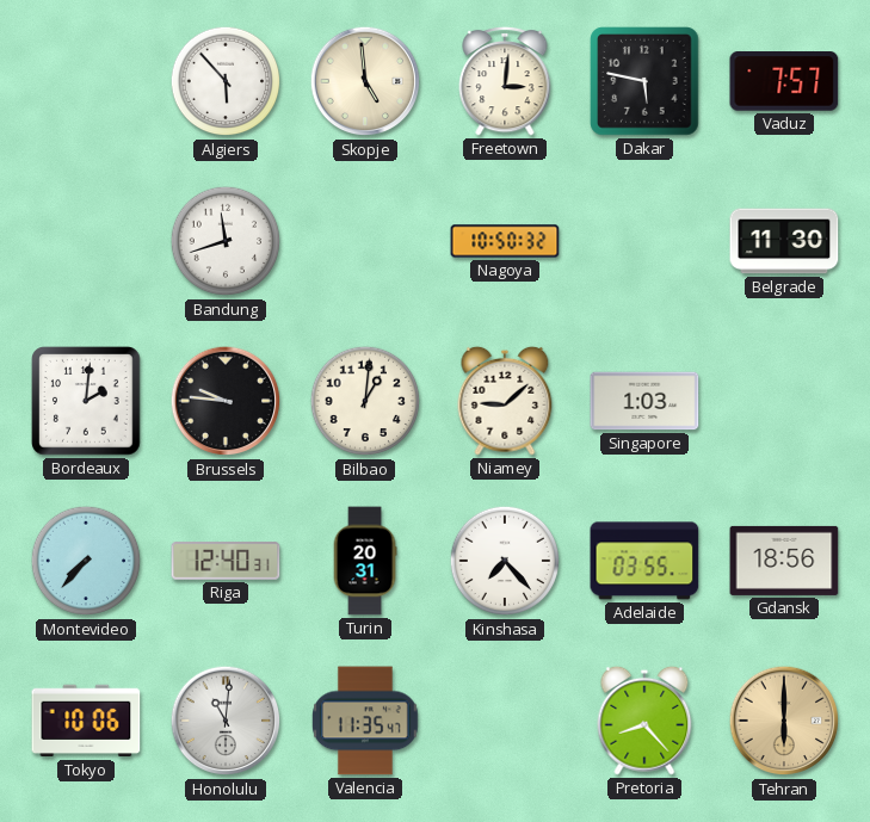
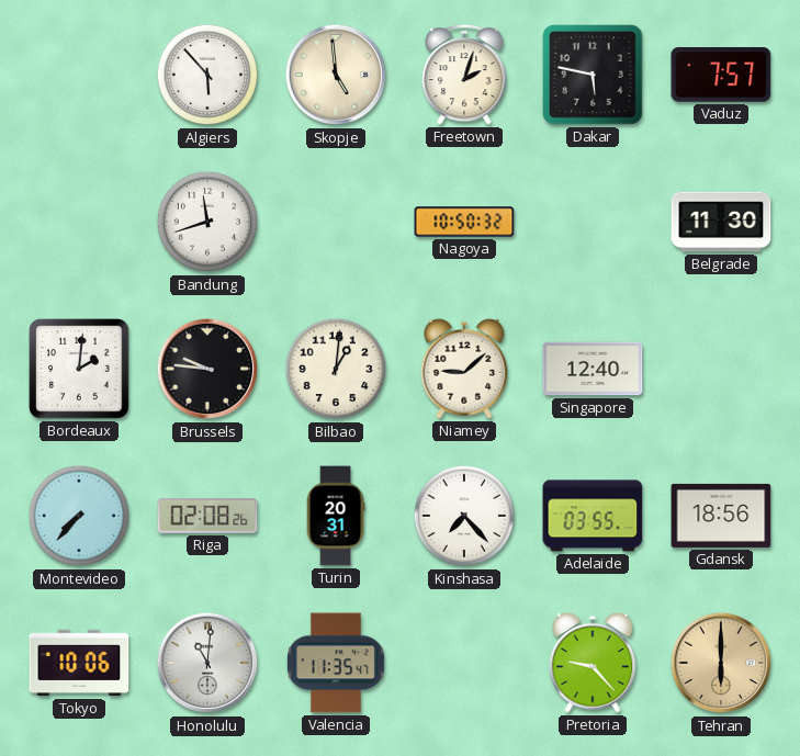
Freetown: 3:01 -> 2:03
Singapore: 1:03 -> 12:40
Riga: 12:40 -> 02:08
Pretoria: 8:23 -> 9:23
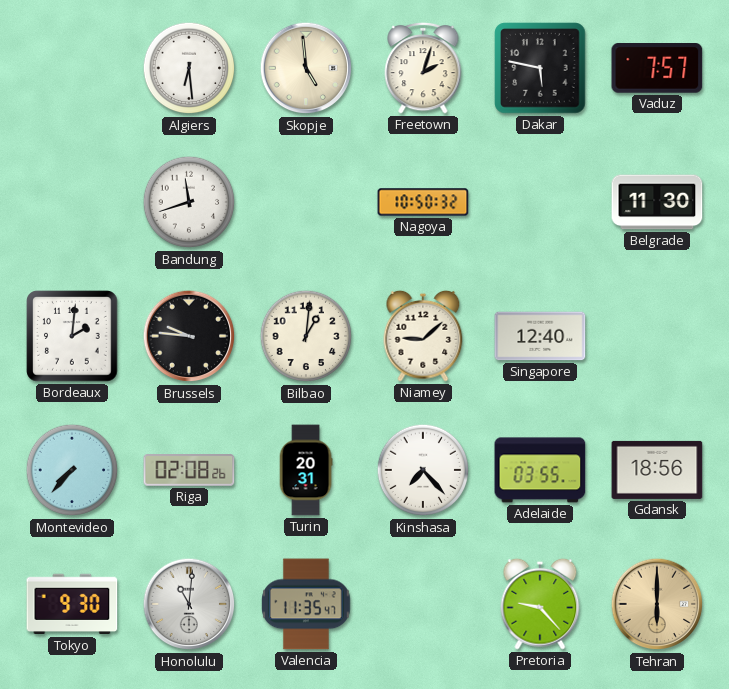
Algiers: 5:53 -> 6:29
Tokyo: 10:06 -> 9:30
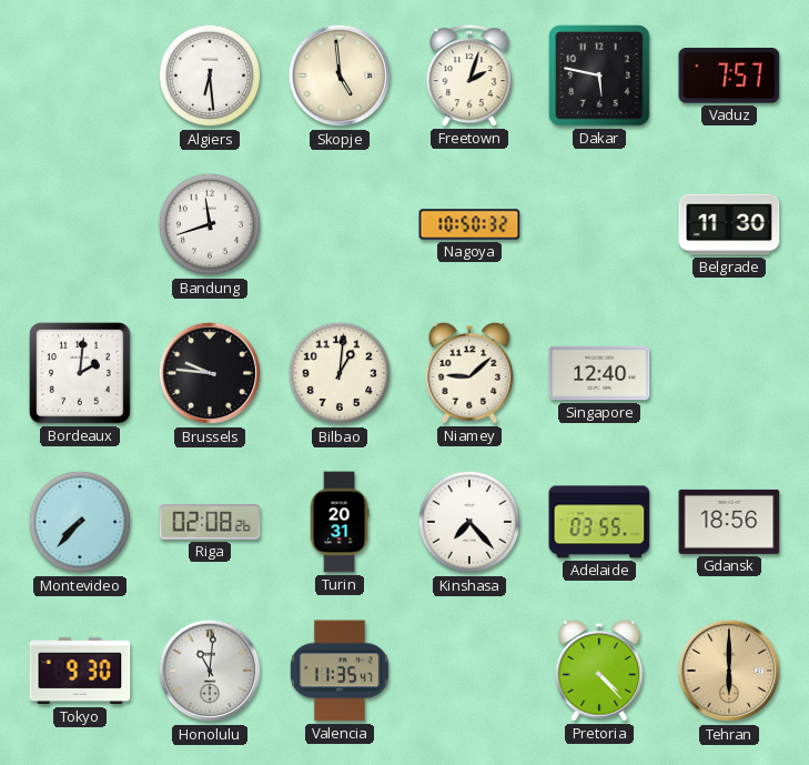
Pretoria: 9:23 -> 4:23
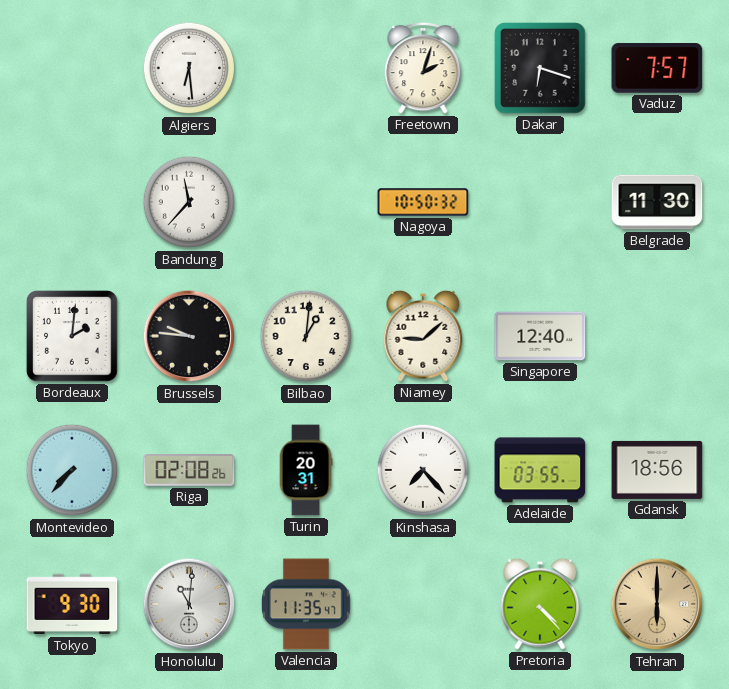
Skopje: 4:59 -> none
Dakar: 5:47 -> 6:18
Bandung: 11:42 -> 11:37
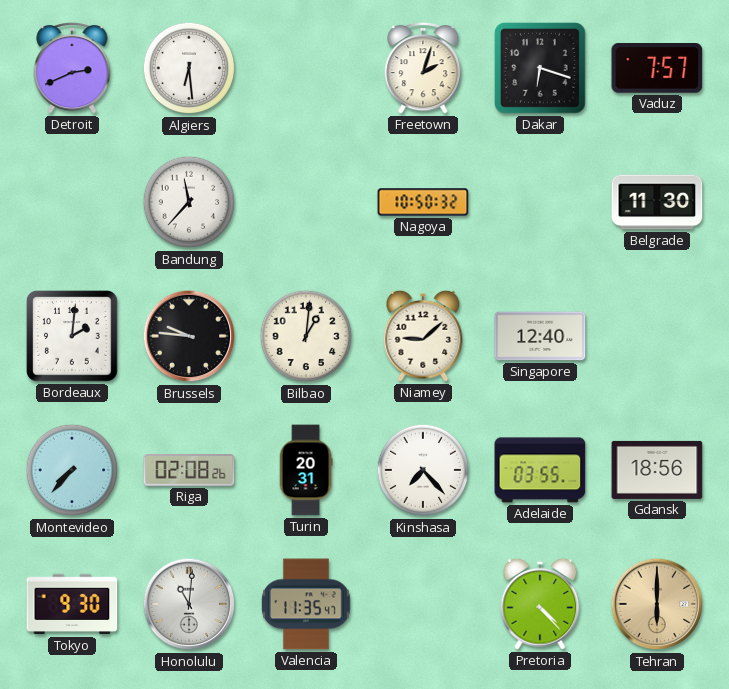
Detroit: none -> 2:41
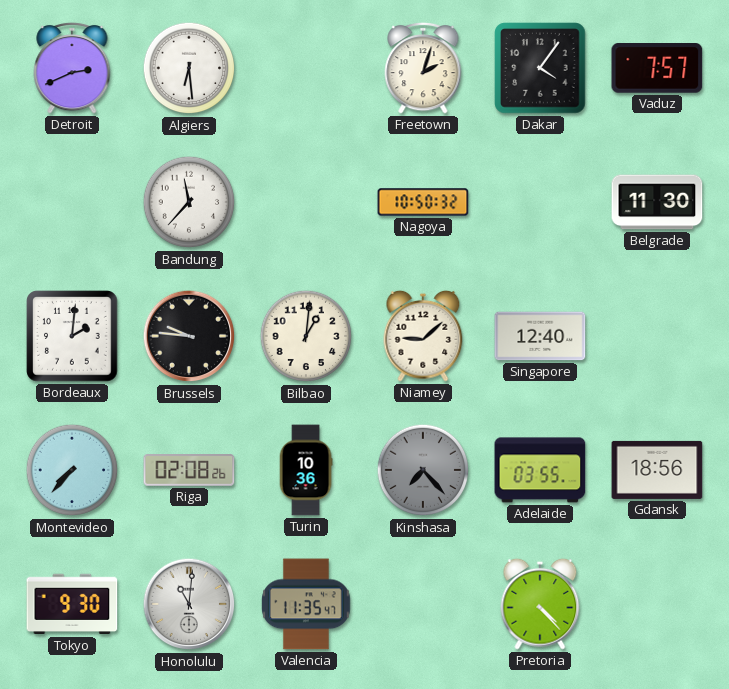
Dakar: 6:18 -> 4:06
Turin: 20:31 -> 10:36
Kinshasa dial: white -> grey
Tehran: 6:00 -> none
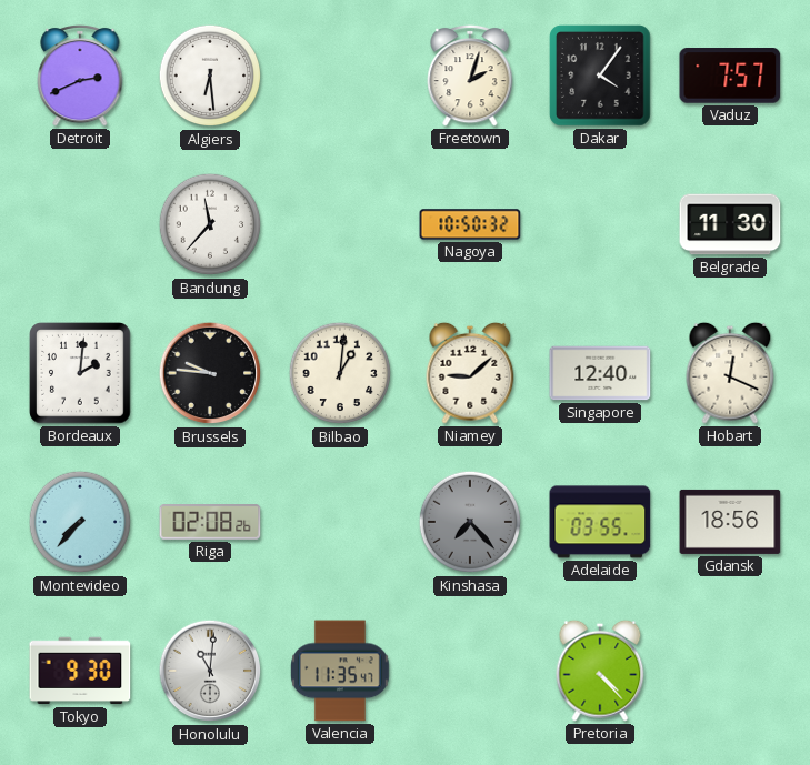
Hobart: none -> 12:19
Turin: 10:36 -> none
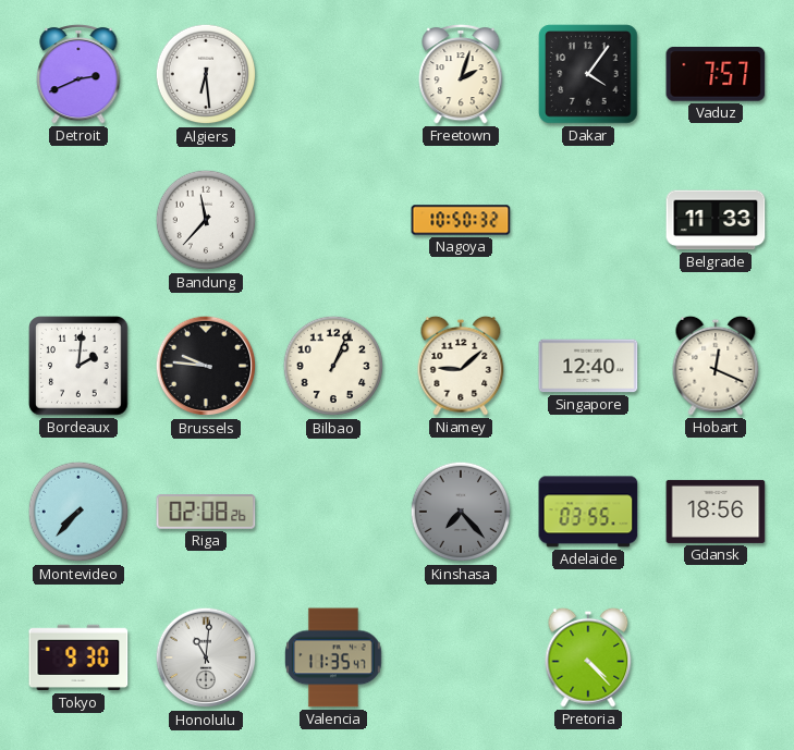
Belgrade: 11:30 -> 11:33
Bilbao: 1:01 -> 1:04
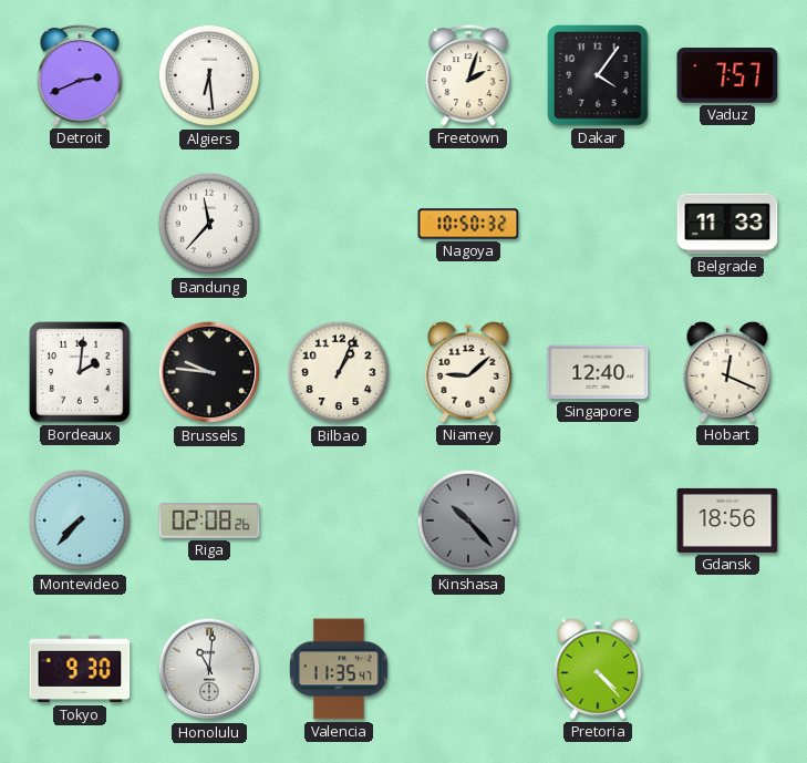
Kinshasa: 7:23 -> 10:23
Adelaide: 03:55 -> none
